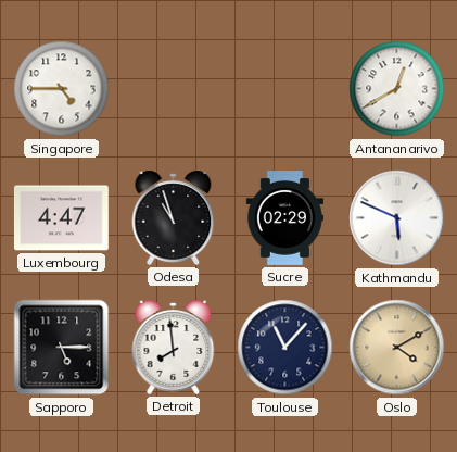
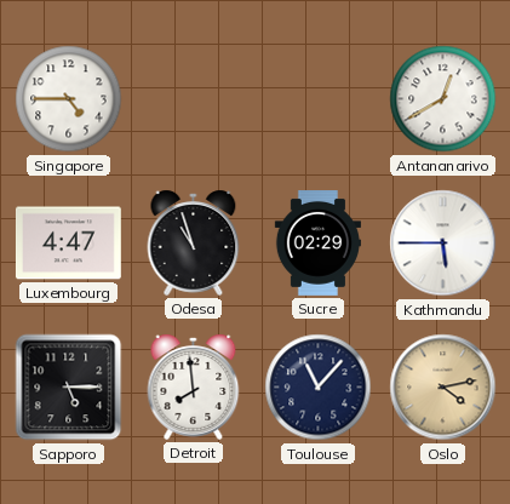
Kathmandu: 5:49 -> 5:45
Oslo: 4:10 -> 4:13
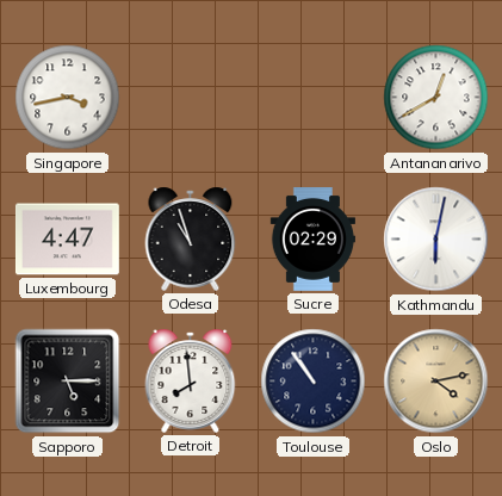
Singapore: 4:45 -> 3:43
Kathmandu: 5:45 -> 6:02
Toulouse: 11:07 -> 10:54
